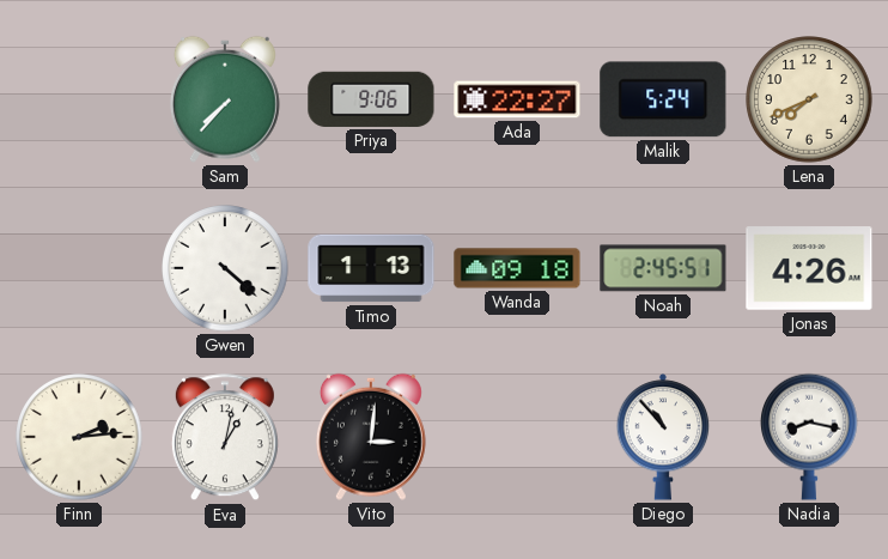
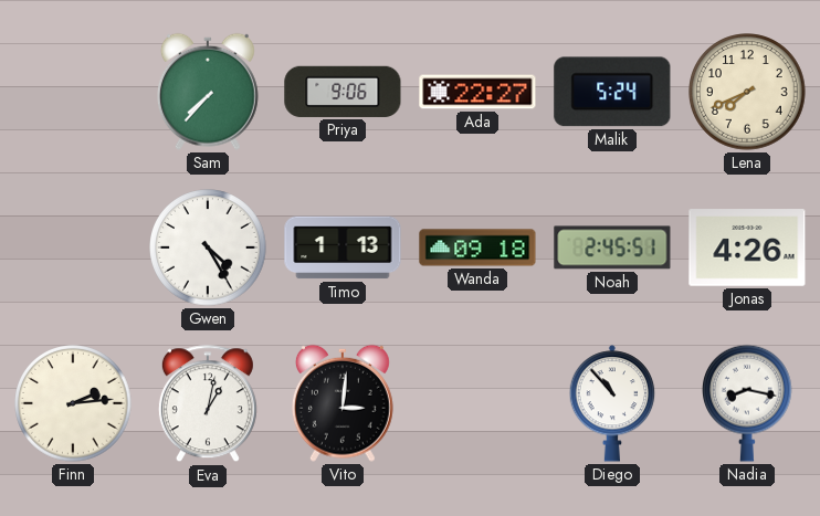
Gwen: 4:22 -> 4:25
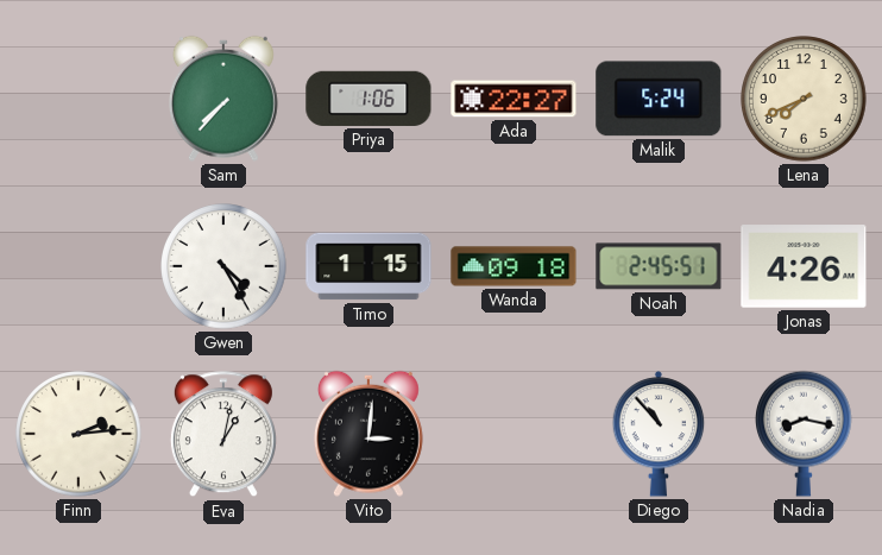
Priya: 9:06 -> 1:06
Timo: 1:13 -> 1:15
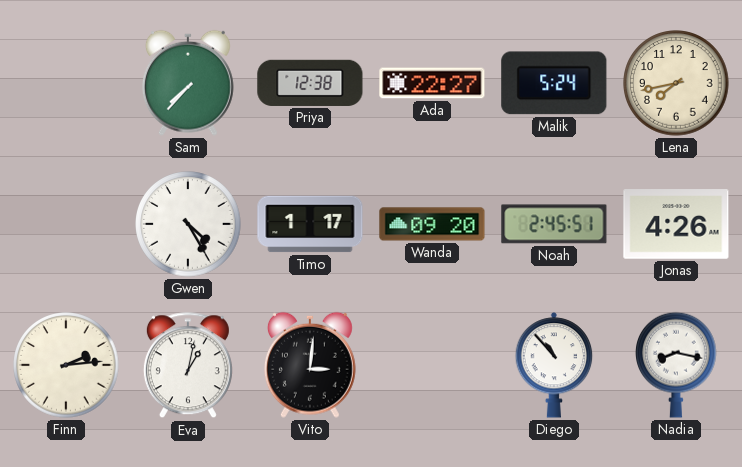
Priya: 1:06 -> 12:38
Lena: 7:41 -> 7:43
Timo: 1:15 -> 1:17
Wanda: 09:18 -> 09:20
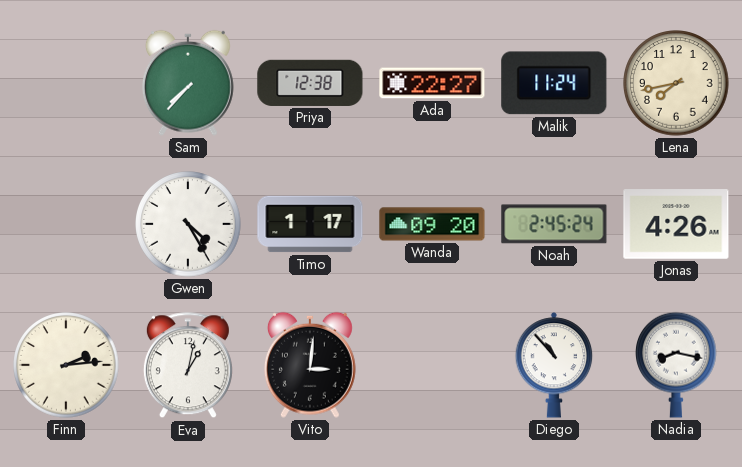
Malik: 5:24 -> 11:24
Noah: 2:45:51 -> 2:45:24
